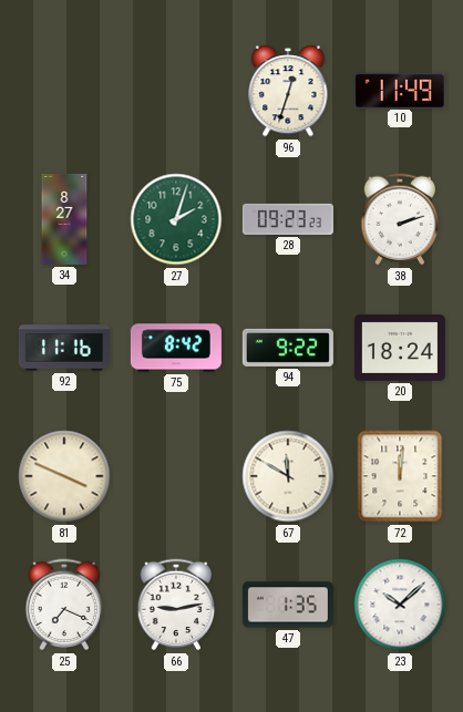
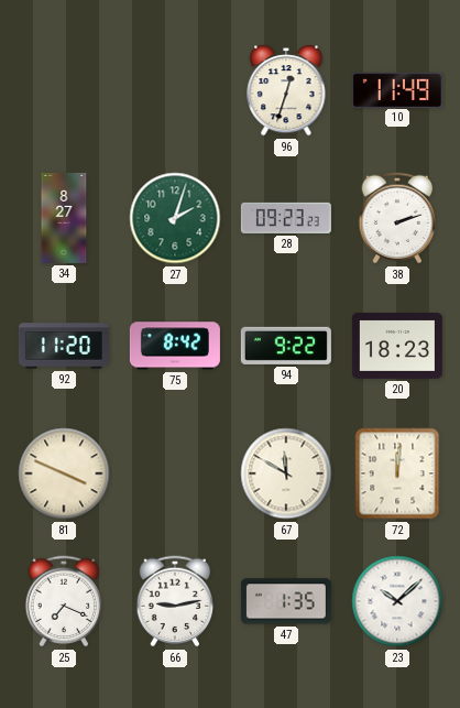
92: 11:16 -> 11:20
20: 18:24 -> 18:23
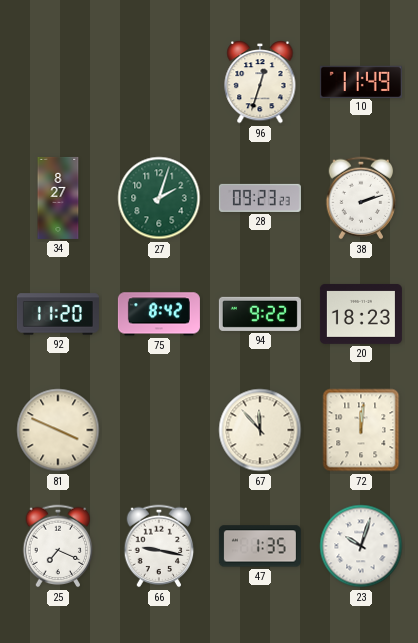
67: 11:50 -> 11:53
66: 9:13 -> 9:17
23: 10:08 -> 10:03
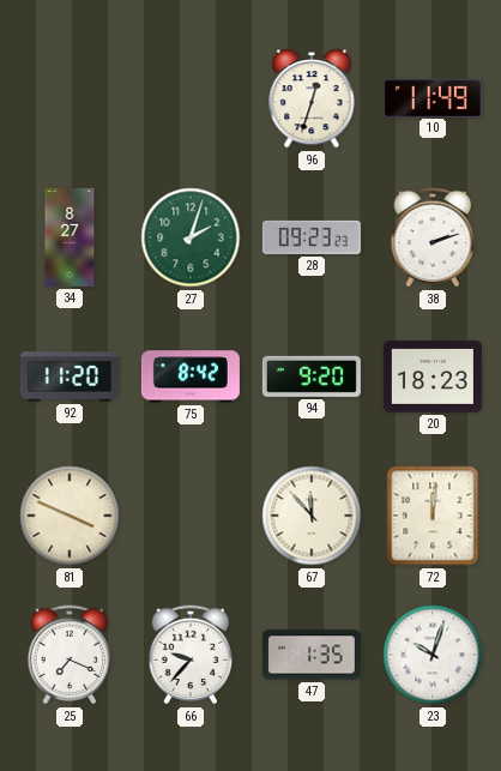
94: 9:22 -> 9:20
66: 9:17 -> 9:37
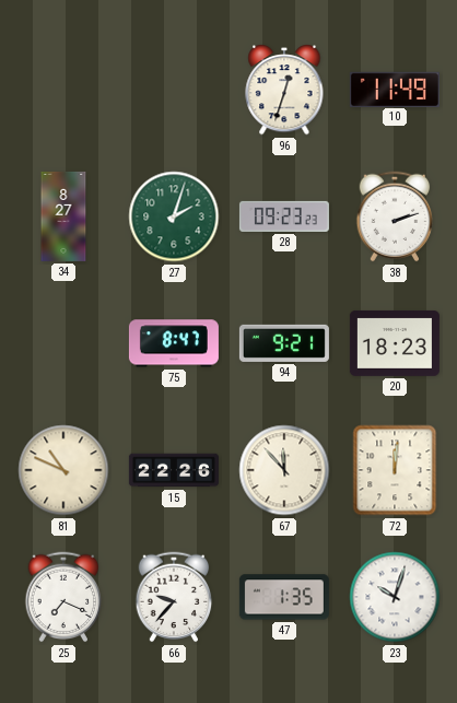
92: 11:20 -> none
75: 8:42 -> 8:47
94: 9:20 -> 9:21
81: 3:49 -> 10:49
15: none -> 22:26
